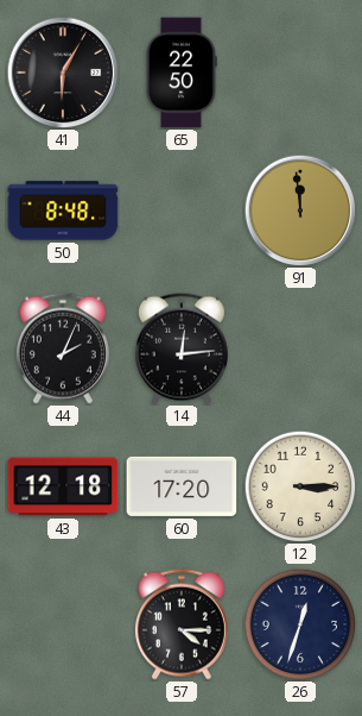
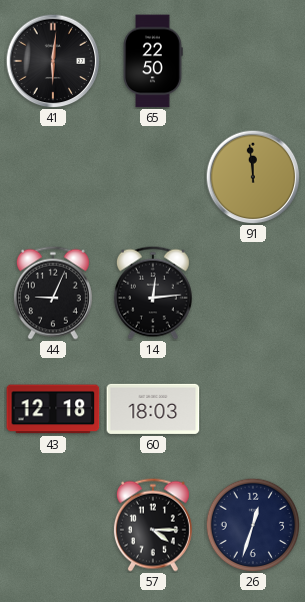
41: 6:05 -> 6:01
50: 8:48 -> none
44: 2:04 -> 9:04
60: 17:20 -> 18:03
12: 3:15 -> none
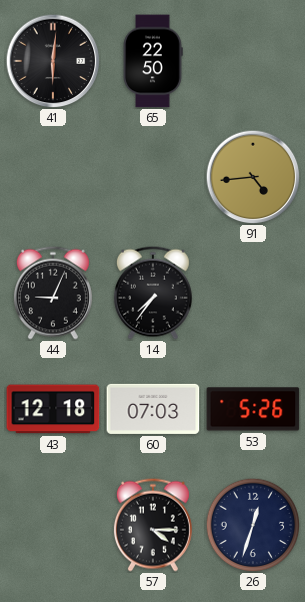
91: 11:59 -> 4:44
14: 12:14 -> 7:36
60: 18:03 -> 07:03
53: none -> 5:26
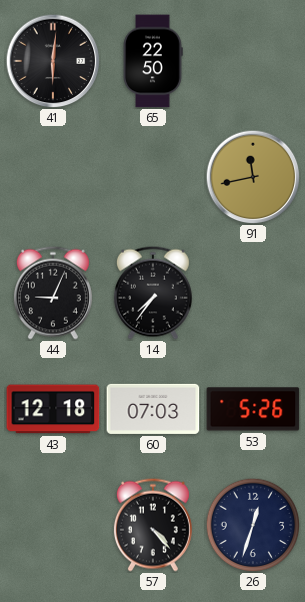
91: 4:44 -> 11:43
57: 4:15 -> 4:23
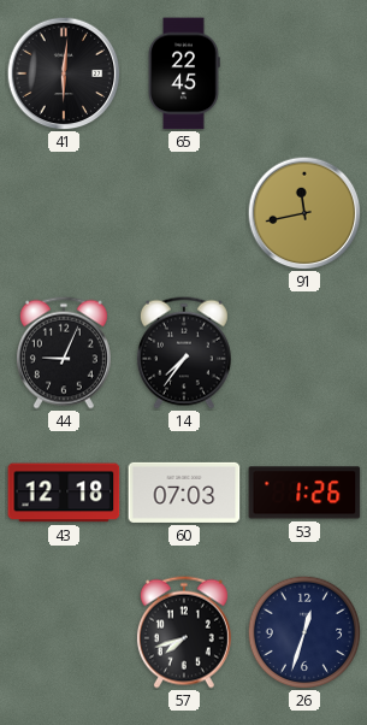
65: 22:50 -> 22:45
53: 5:26 -> 1:26
57: 4:23 -> 7:42
